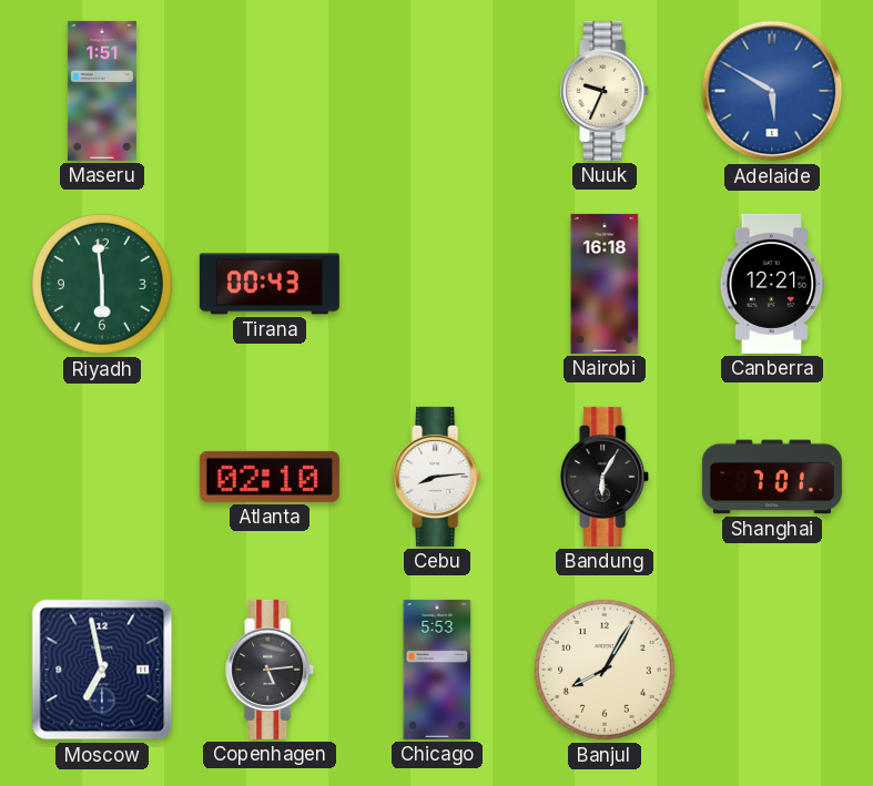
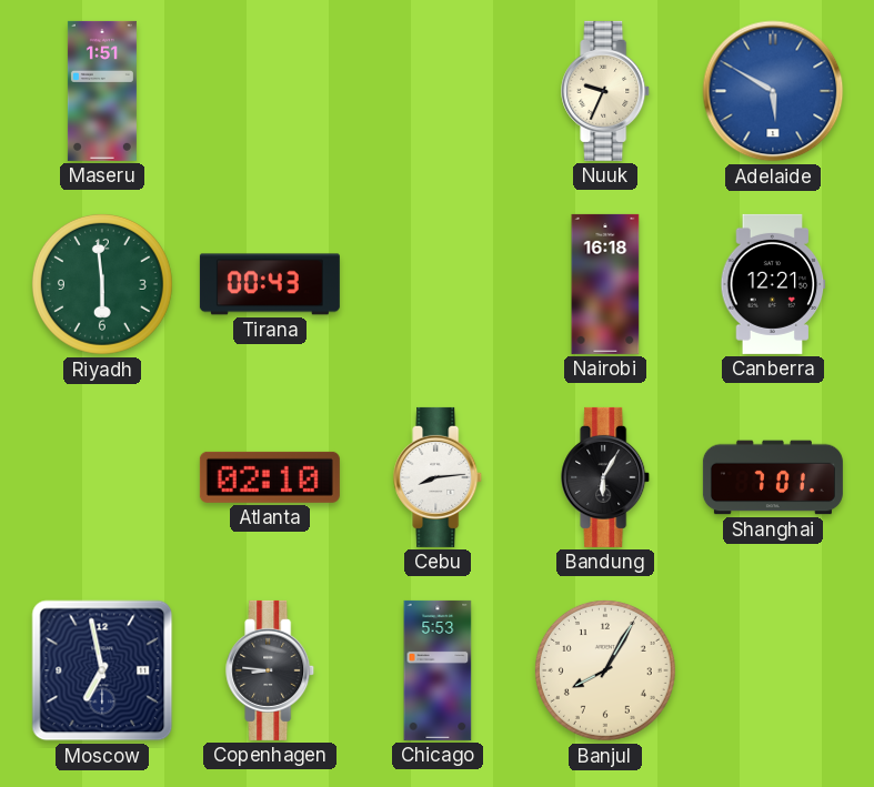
Copenhagen: 5:14 -> 8:46
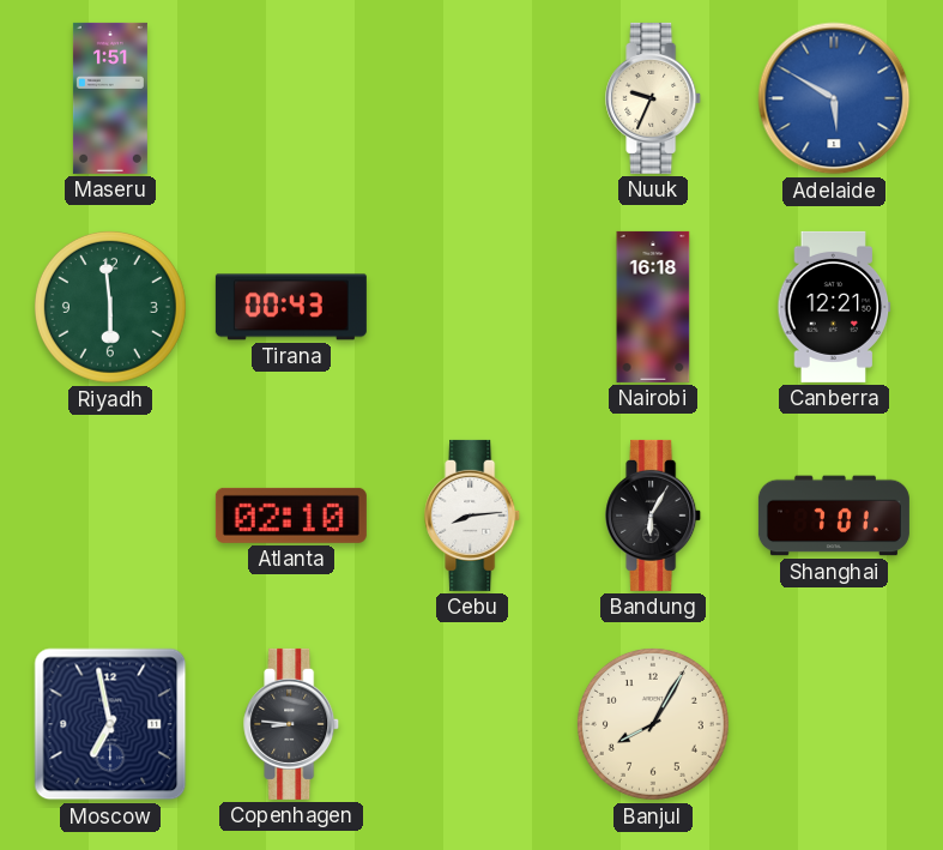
Chicago: 5:53 -> none
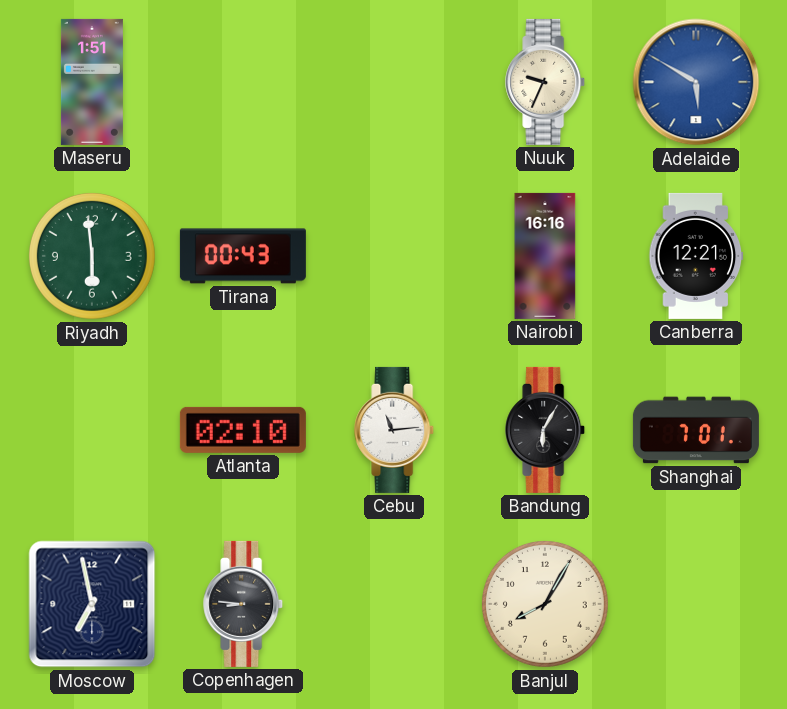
Nairobi: 16:18 -> 16:16
Cebu: 8:14 -> 11:14
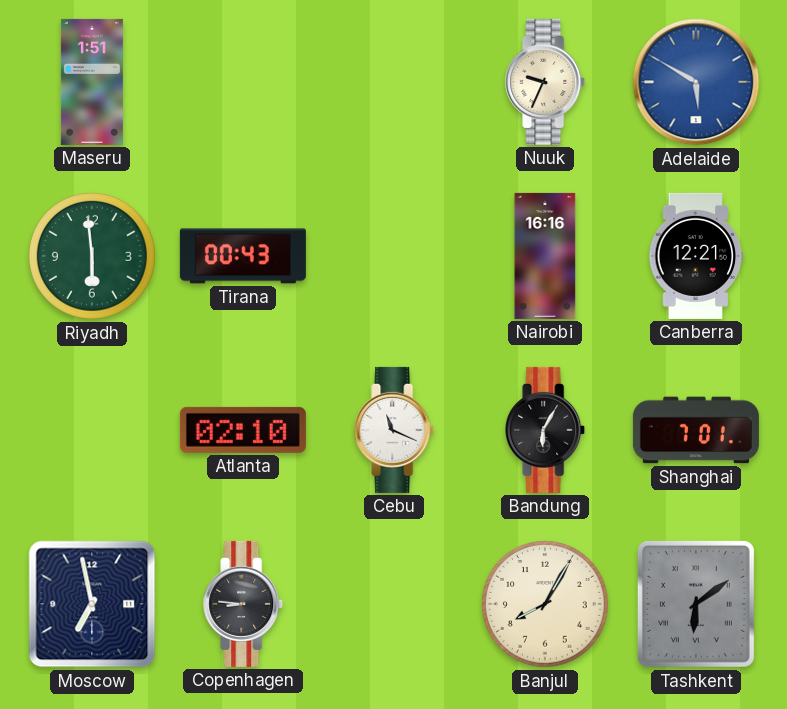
Cebu: 11:14 -> 11:19
Tashkent: none -> 6:09
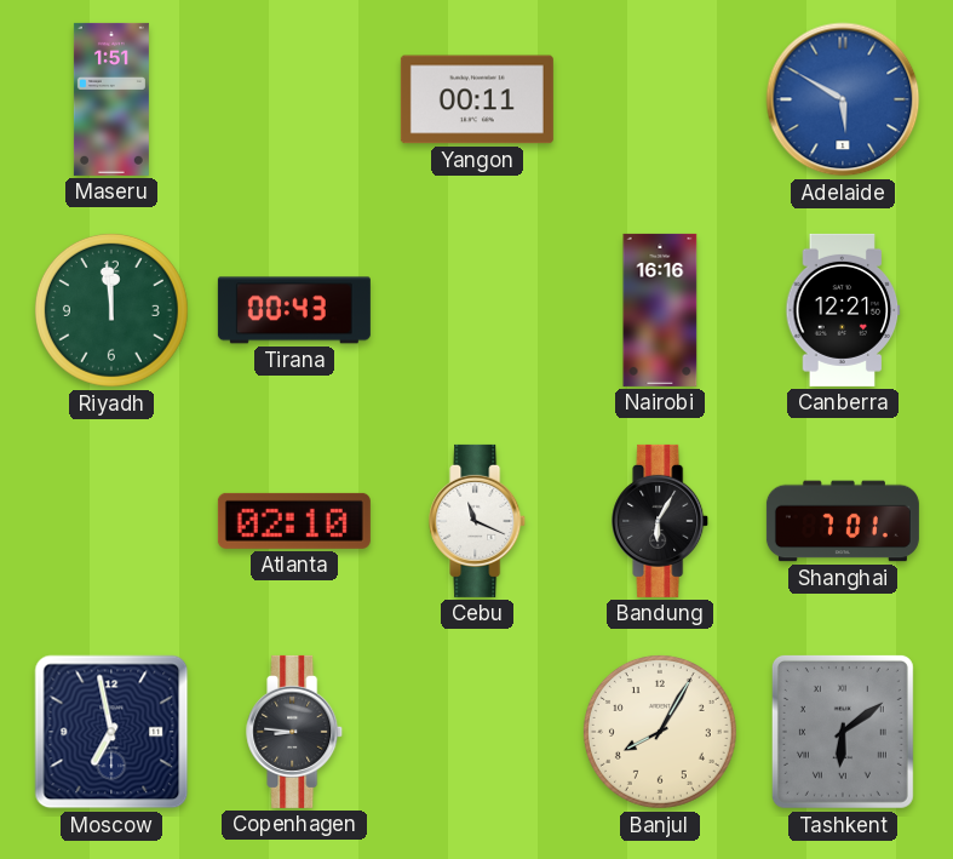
Yangon: none -> 00:11
Nuuk: 9:34 -> none
Riyadh: 5:59 -> 11:59
